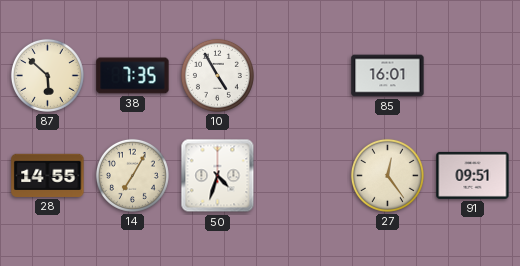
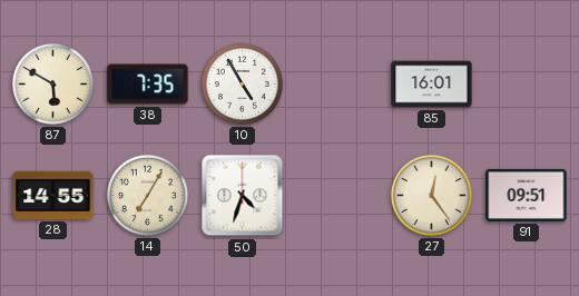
87: 5:52 -> 5:50
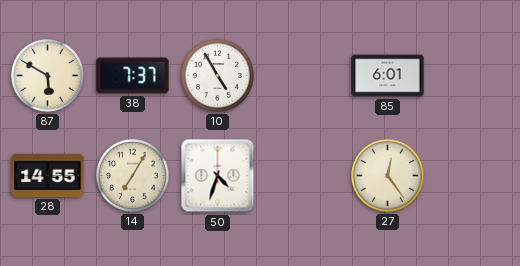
38: 7:35 -> 7:37
85: 16:01 -> 6:01
91: 09:51 -> none
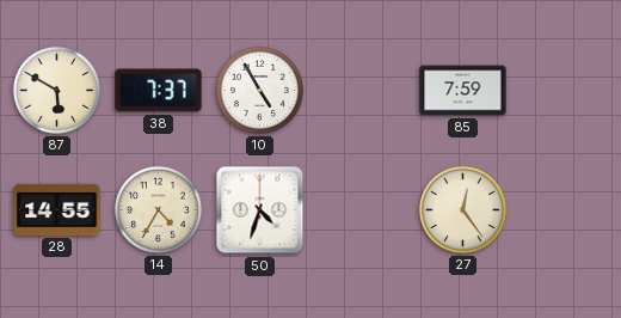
85: 6:01 -> 7:59
14: 7:05 -> 4:35
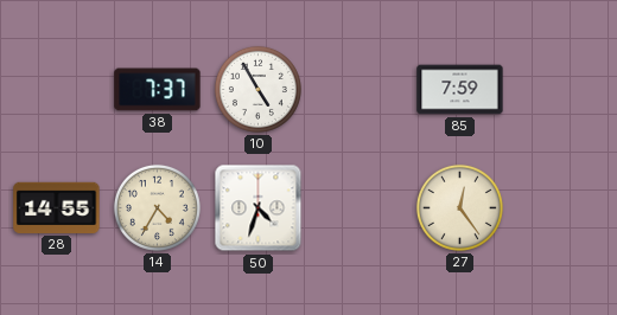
87: 5:50 -> none
